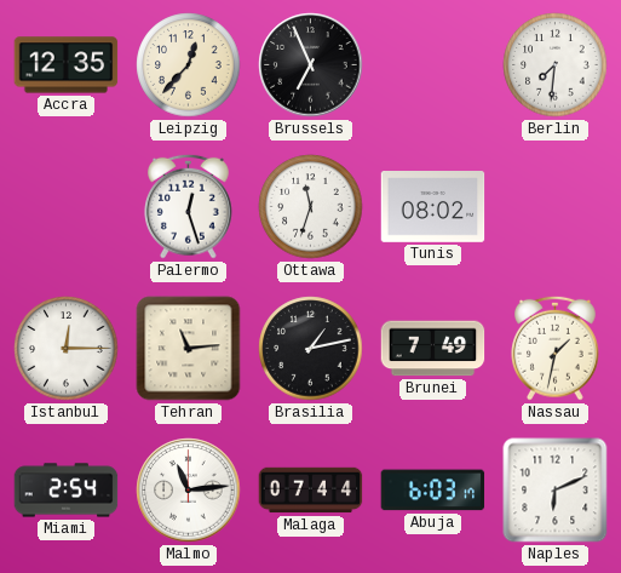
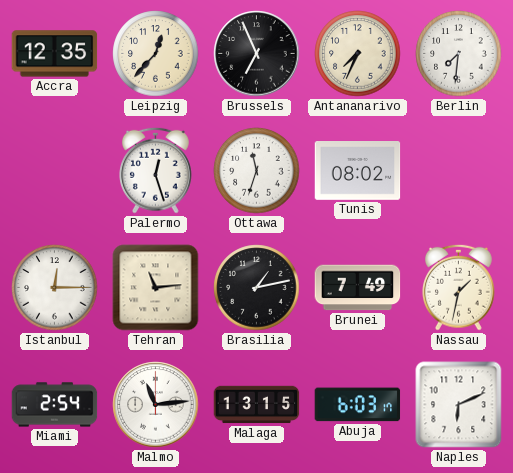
Antananarivo: none -> 7:34
Malaga: 07:44 -> 13:15
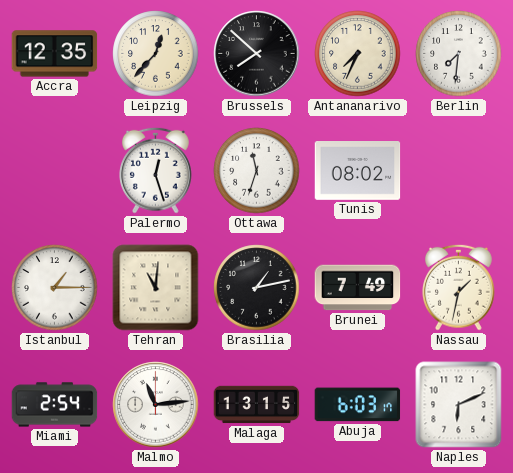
Brussels: 6:56 -> 7:52
Istanbul: 12:15 -> 1:15
Tehran: 11:14 -> 11:01
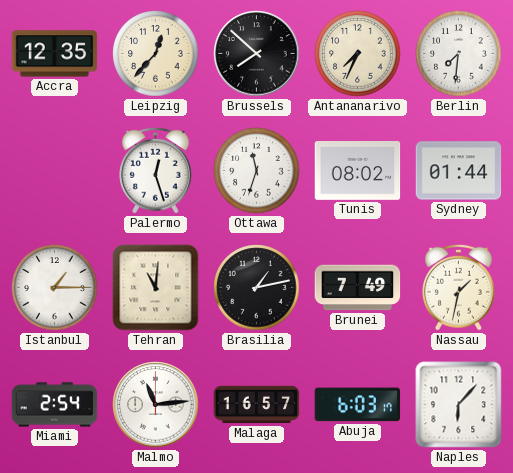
Sydney: none -> 01:44
Malaga: 13:15 -> 16:57
Naples: 6:11 -> 6:07
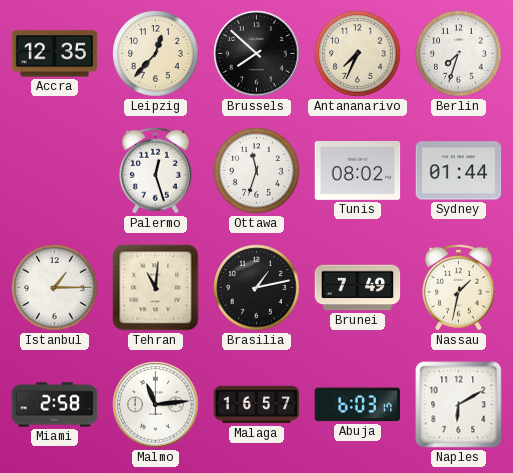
Berlin: 7:31 -> 7:33
Miami: 2:54 -> 2:58
Naples: 6:07 -> 6:10
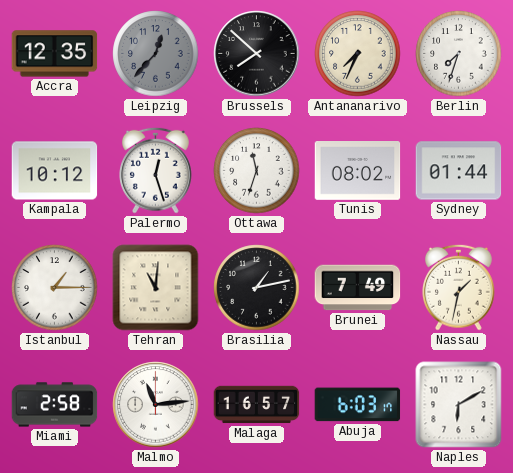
Leipzig dial: cream -> grey
Kampala: none -> 10:12
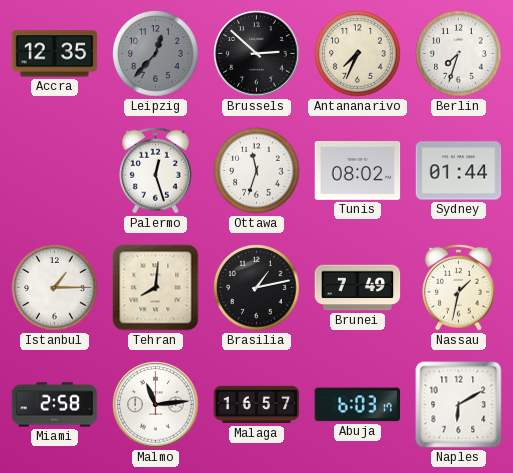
Brussels: 7:52 -> 2:52
Kampala: 10:12 -> none
Tehran: 11:01 -> 8:01
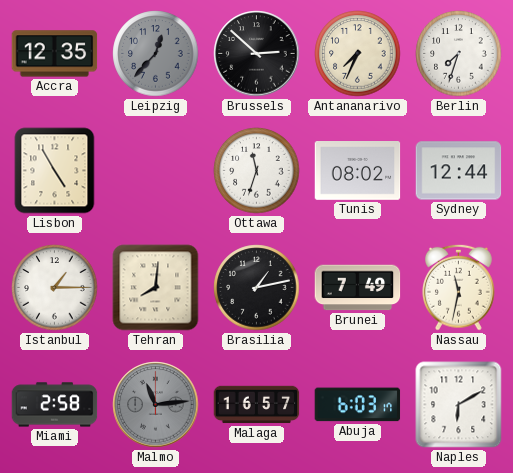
Lisbon: none -> 4:55
Palermo: 12:27 -> none
Sydney: 01:44 -> 12:44
Nassau: 1:32 -> 11:32
Malmo dial: white -> grey
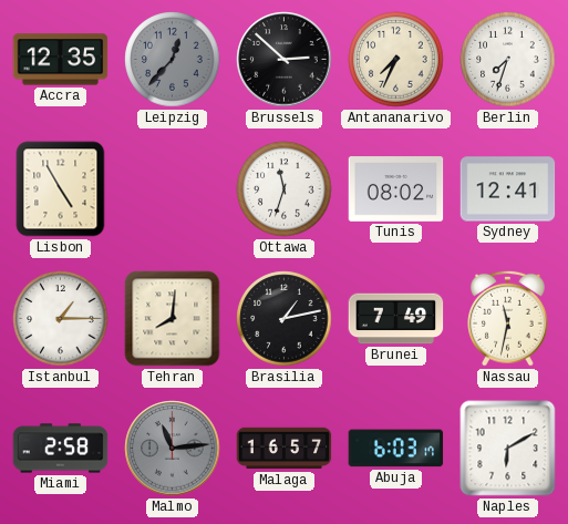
Sydney: 12:44 -> 12:41
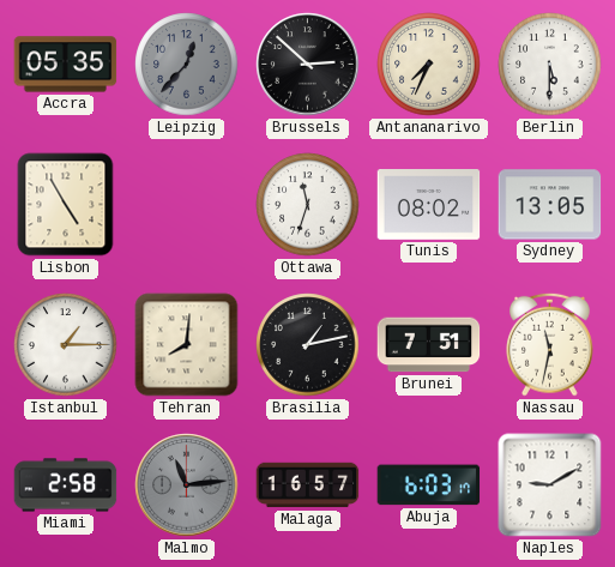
Accra: 12:35 -> 05:35
Berlin: 7:33 -> 5:30
Sydney: 12:41 -> 13:05
Brunei: 7:49 -> 7:51
Naples: 6:10 -> 9:10
